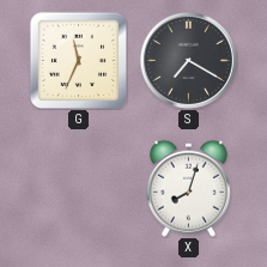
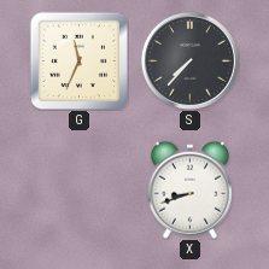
S: 7:20 -> 7:37
X: 8:03 -> 8:42
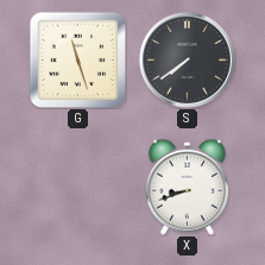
G: 11:34 -> 11:27
S: 7:37 -> 7:39
